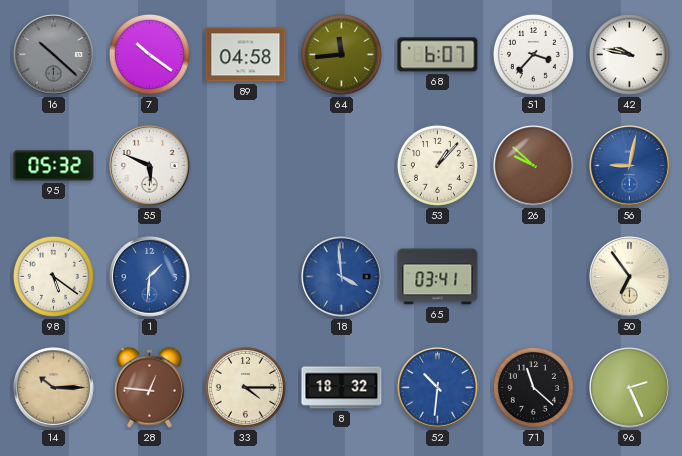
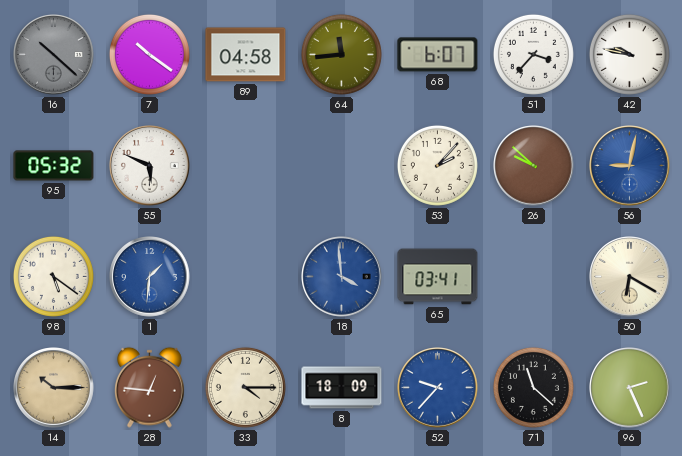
53: 1:07 -> 2:07
50: 6:54 -> 6:20
8: 18:32 -> 18:09
52: 10:31 -> 9:37
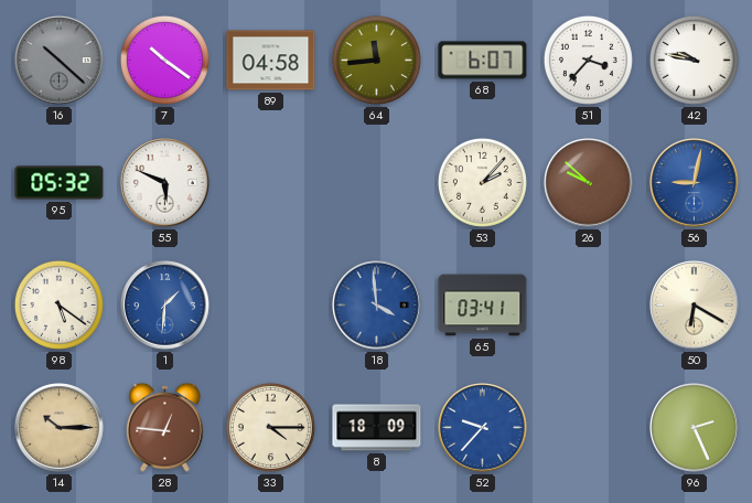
71: 11:22 -> none
